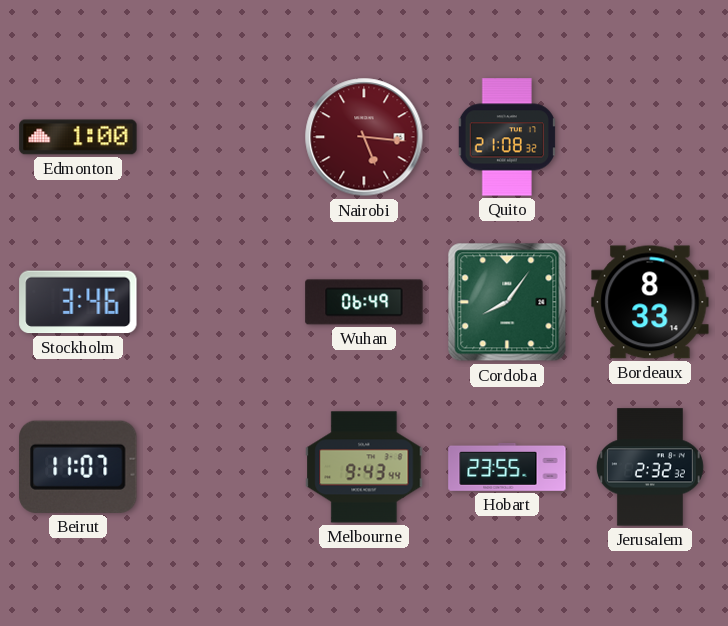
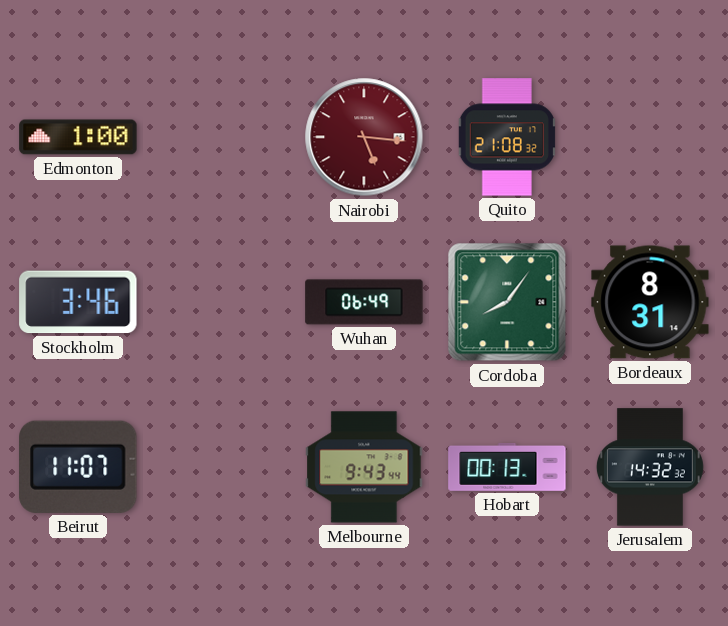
Bordeaux: 8:33 -> 8:31
Hobart: 23:55 -> 00:13
Jerusalem: 2:32 -> 14:32
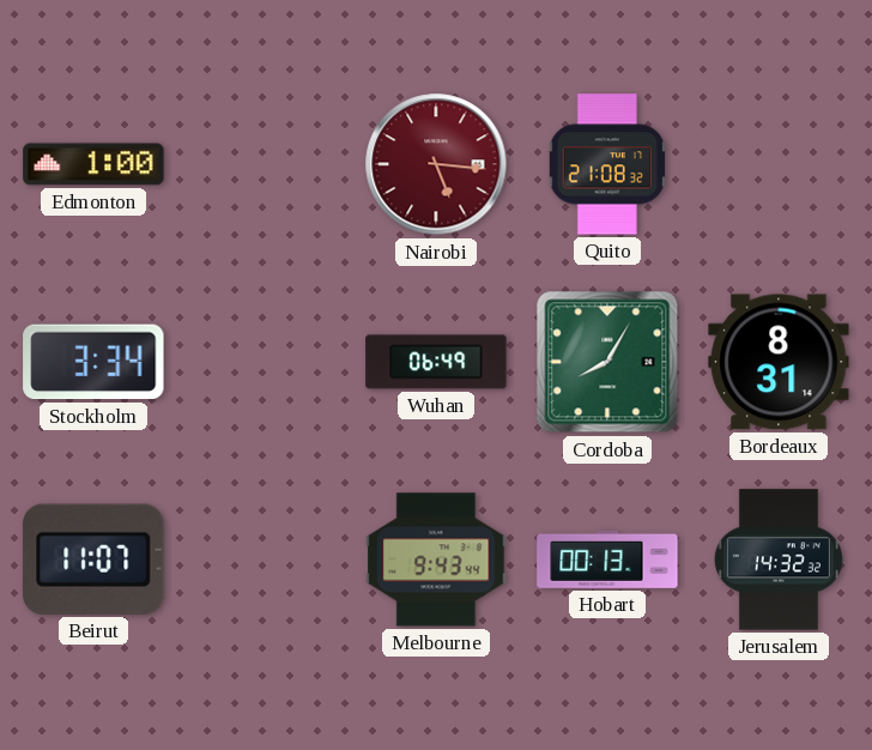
Stockholm: 3:46 -> 3:34
Cordoba: 8:06 -> 8:05
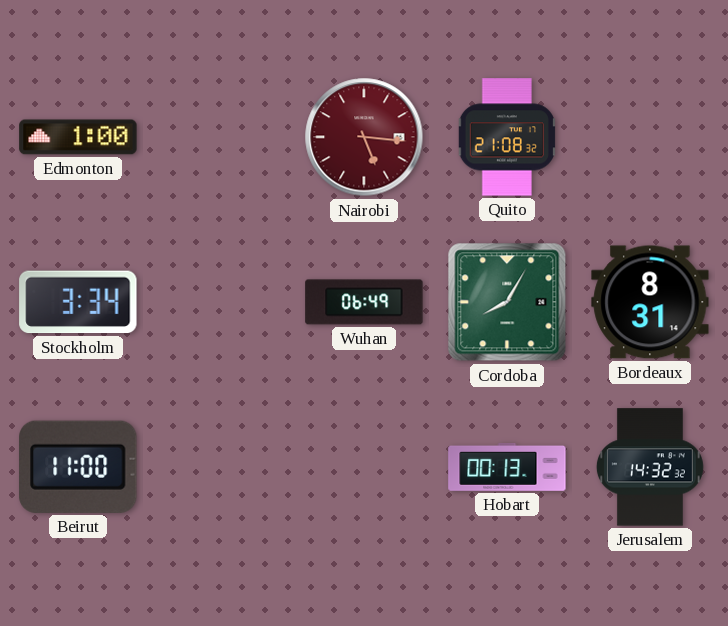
Beirut: 11:07 -> 11:00
Melbourne: 9:43 -> none
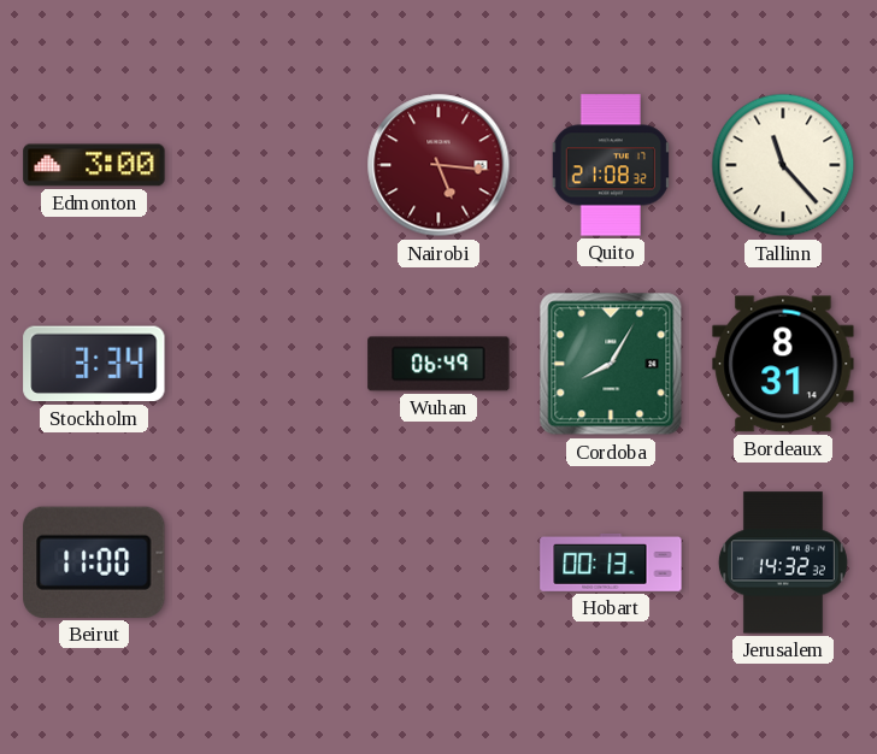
Edmonton: 1:00 -> 3:00
Tallinn: none -> 11:23
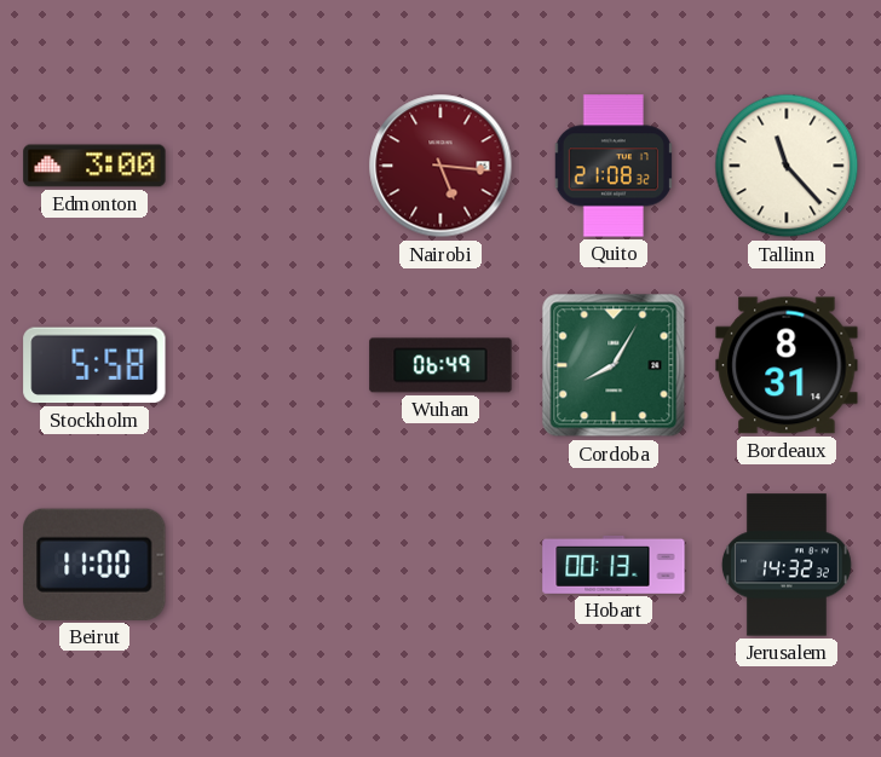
Stockholm: 3:34 -> 5:58
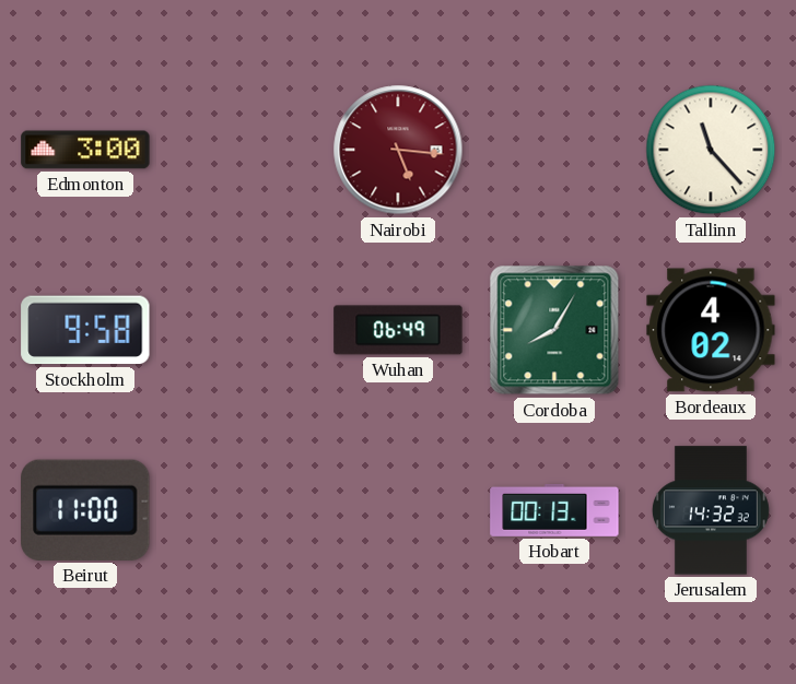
Quito: 21:08 -> none
Stockholm: 5:58 -> 9:58
Bordeaux: 8:31 -> 4:02
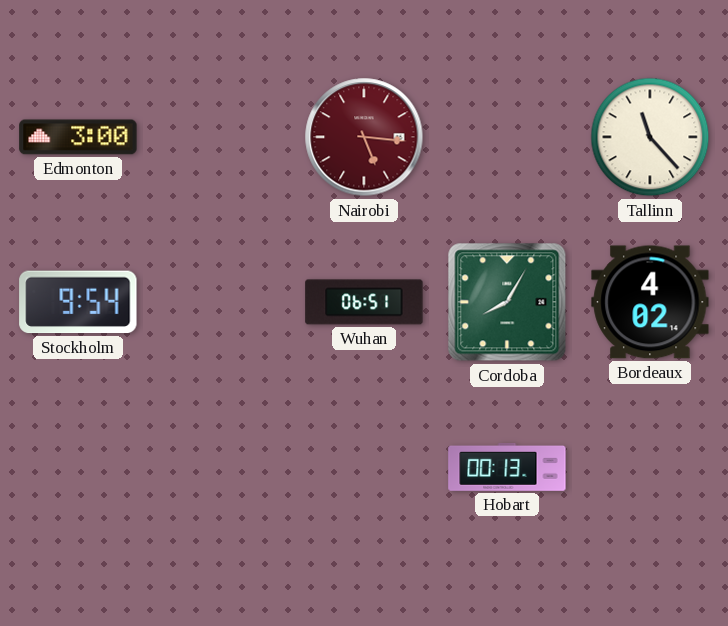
Stockholm: 9:58 -> 9:54
Wuhan: 06:49 -> 06:51
Beirut: 11:00 -> none
Jerusalem: 14:32 -> none
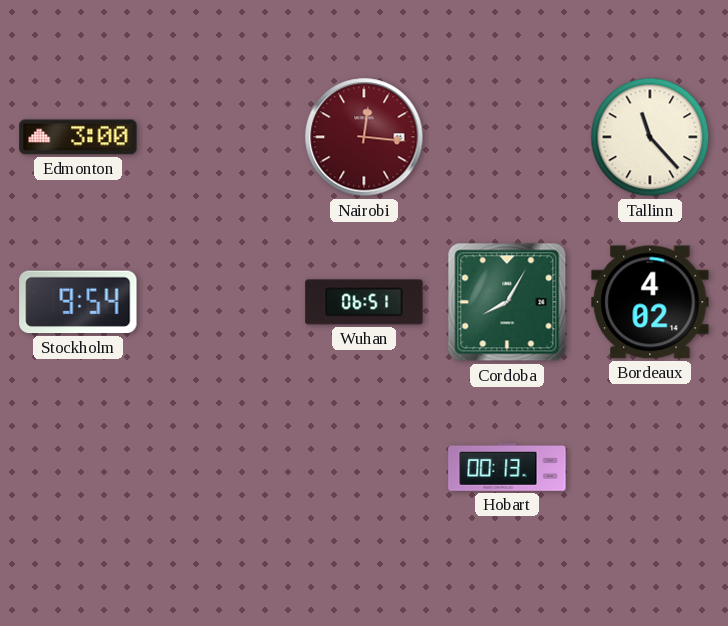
Nairobi: 5:16 -> 12:16
